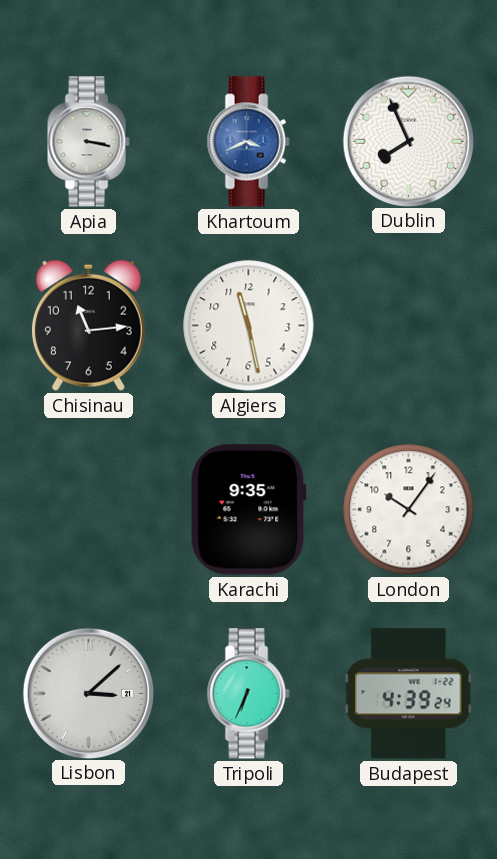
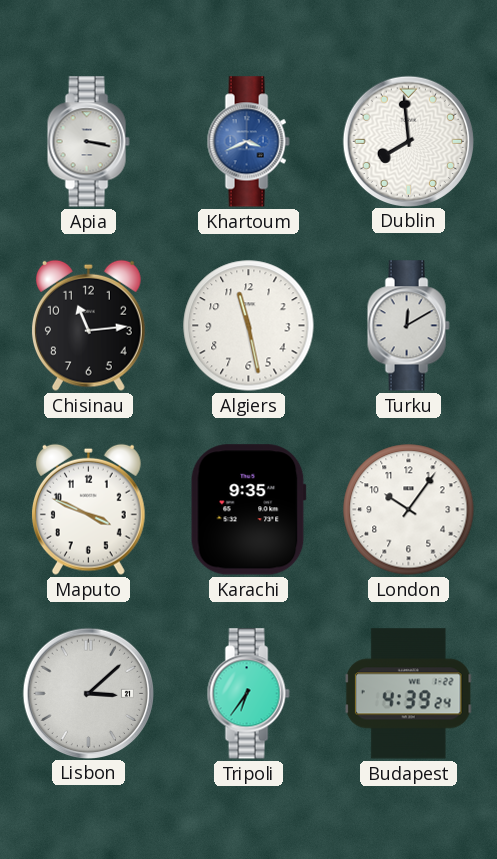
Dublin: 7:56 -> 7:59
Turku: none -> 12:10
Maputo: none -> 3:49
Tripoli: 6:34 -> 6:36
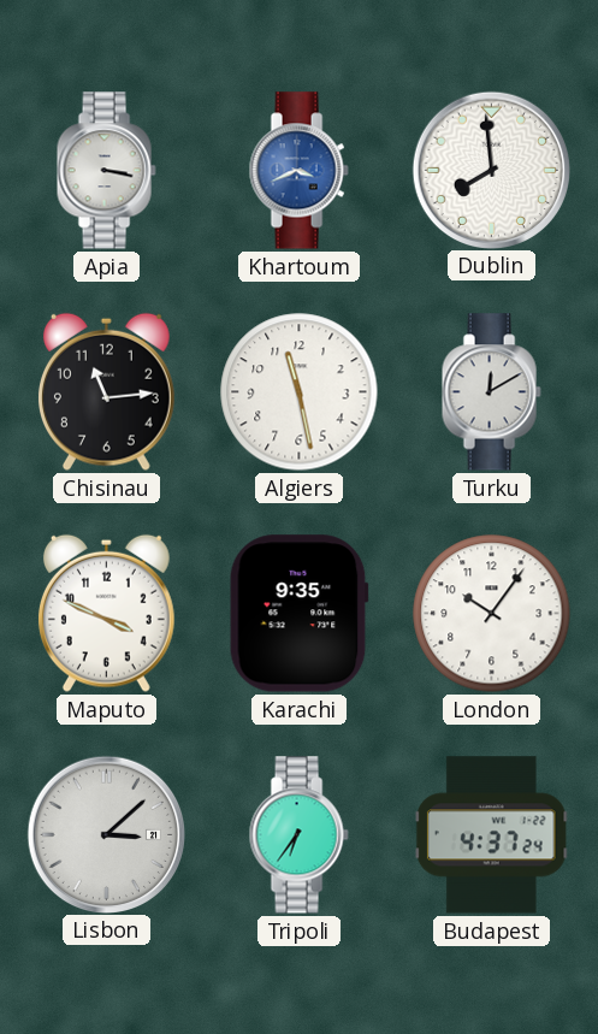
Budapest: 4:39 -> 4:37
